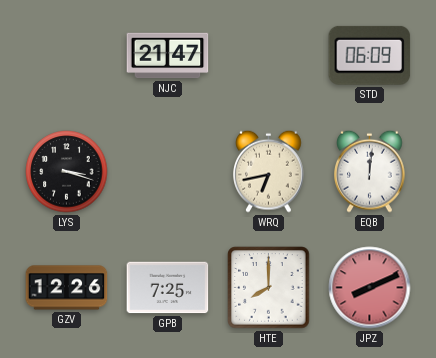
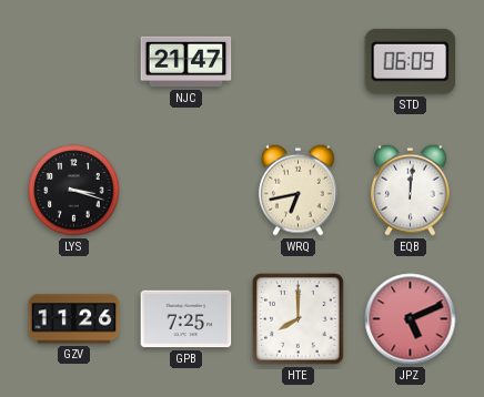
GZV: 12:26 -> 11:26
JPZ: 8:11 -> 5:11
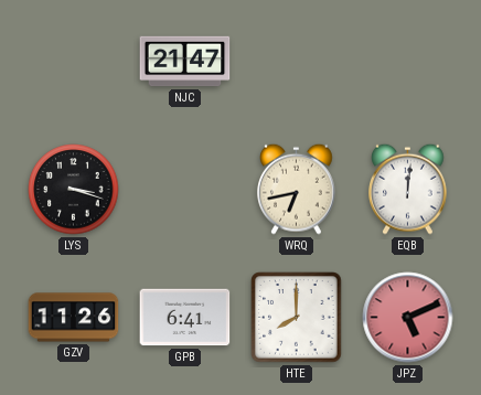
STD: 06:09 -> none
GPB: 7:25 -> 6:41
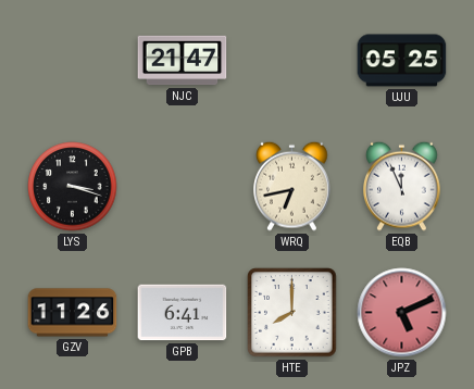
UJU: none -> 05:25
EQB: 12:01 -> 11:56
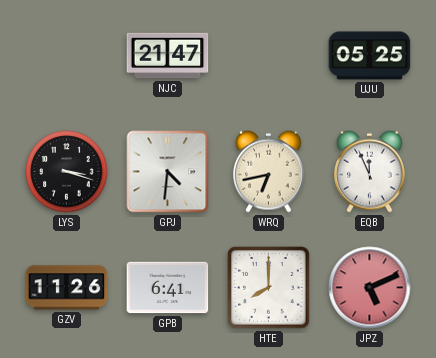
GPJ: none -> 4:31
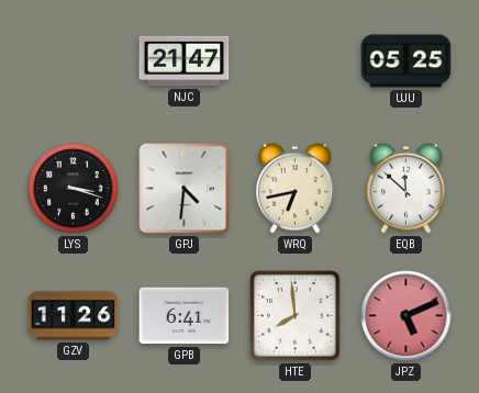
EQB: 11:56 -> 11:52
HTE: 8:00 -> 7:59
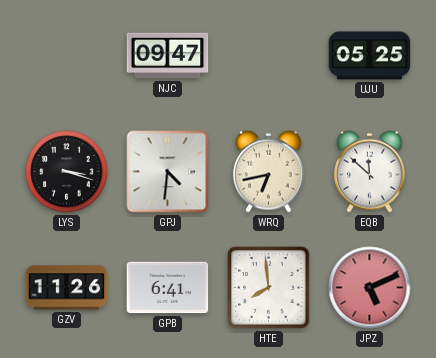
NJC: 21:47 -> 09:47
